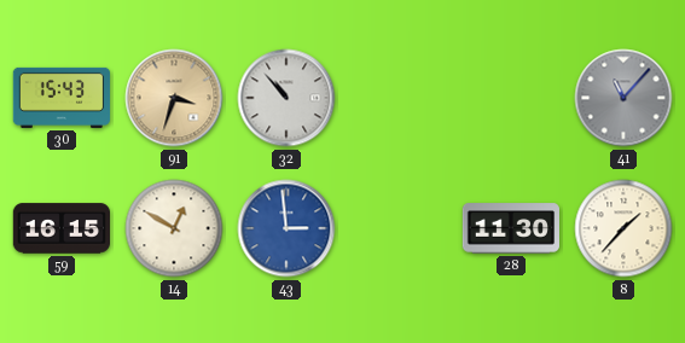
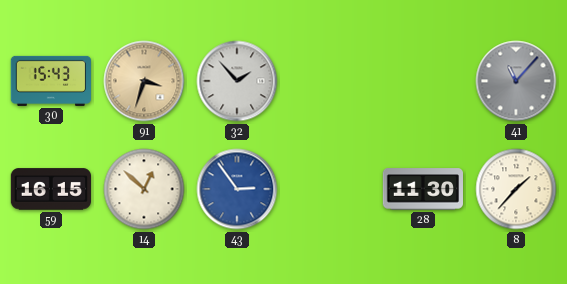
32: 10:53 -> 1:53
14: 12:50 -> 12:52
43: 2:59 -> 2:54
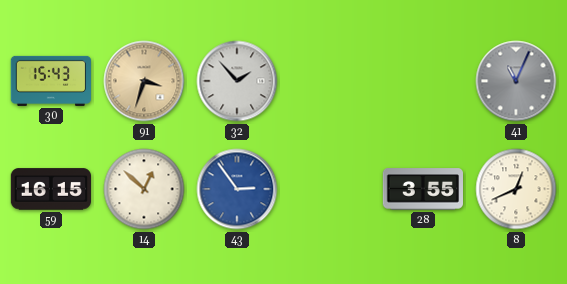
41: 11:07 -> 11:04
28: 11:30 -> 3:55
8: 1:37 -> 12:41
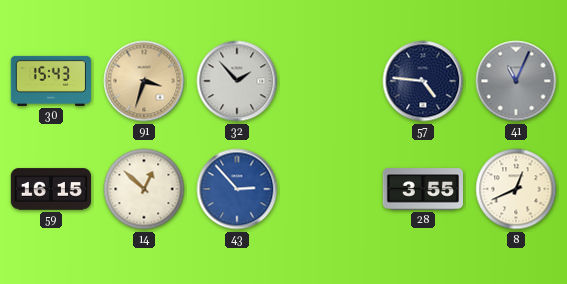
57: none -> 4:46
43: 2:54 -> 2:53
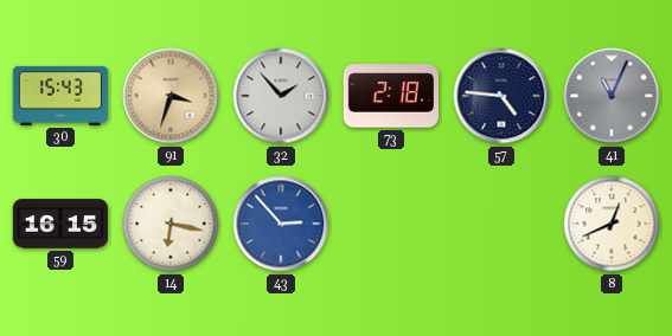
73: none -> 2:18
14: 12:52 -> 6:17
28: 3:55 -> none
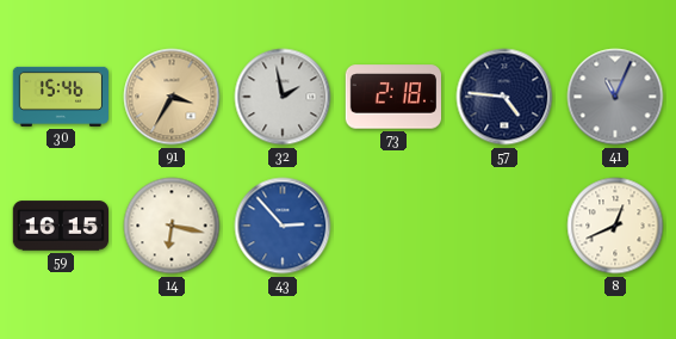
30: 15:43 -> 15:46
91: 3:33 -> 3:35
32: 1:53 -> 1:58
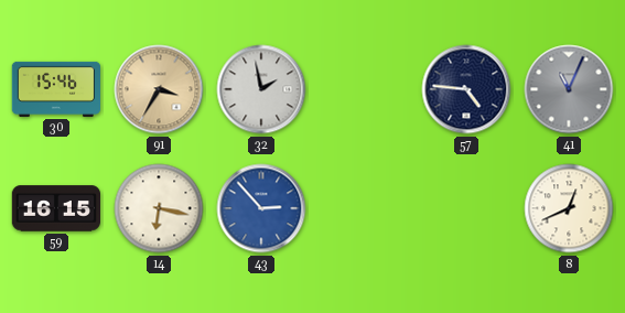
73: 2:18 -> none
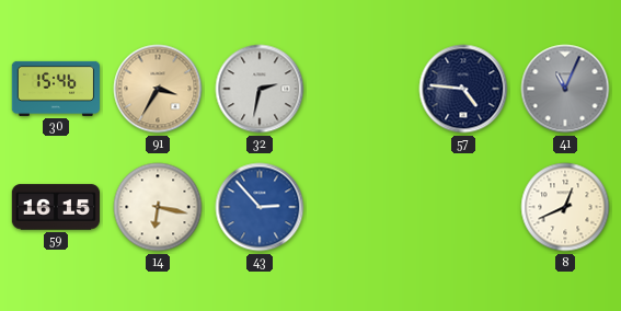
32: 1:58 -> 2:32
